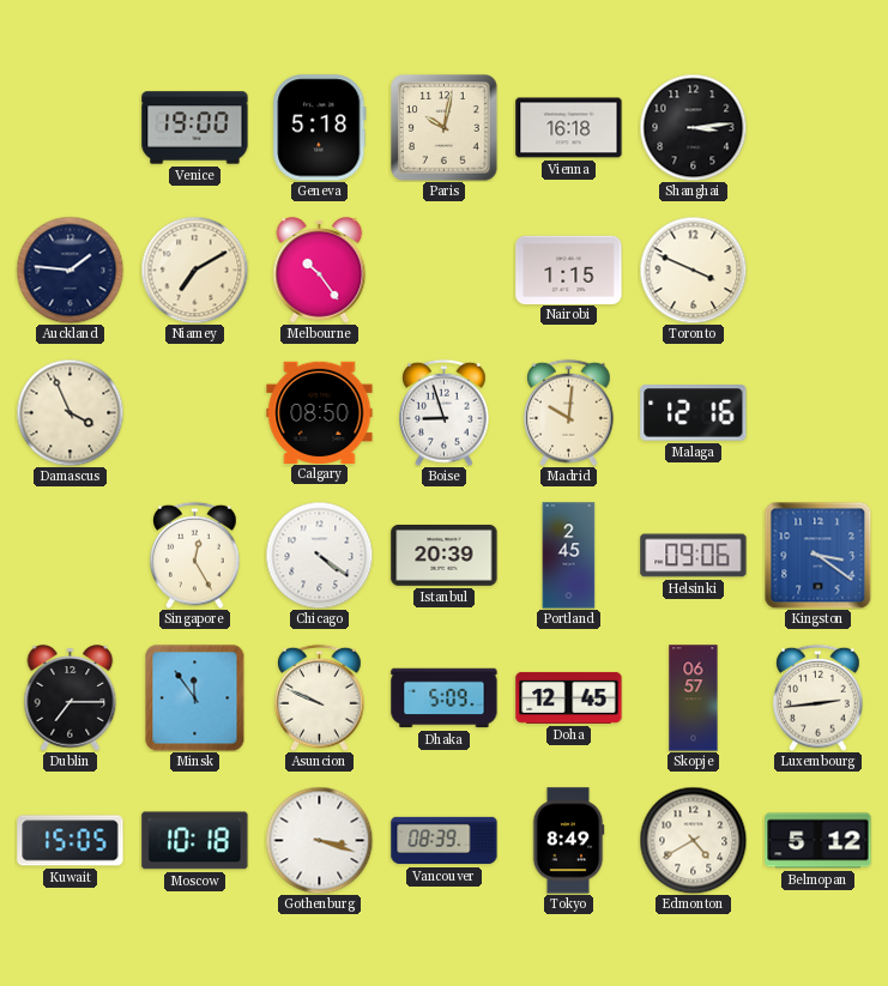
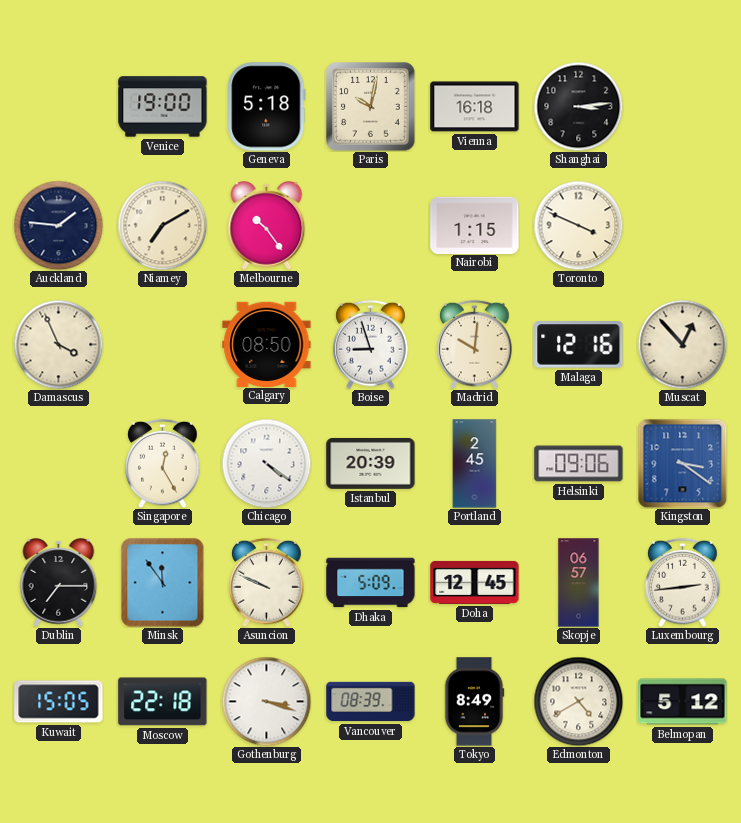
Muscat: none -> 12:53
Moscow: 10:18 -> 22:18
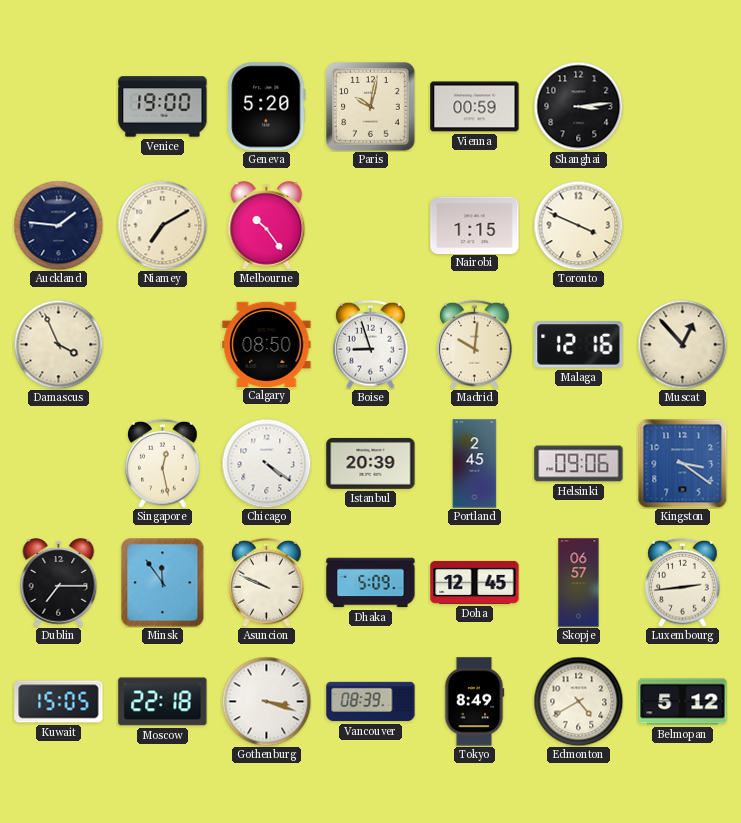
Geneva: 5:18 -> 5:20
Vienna: 16:18 -> 00:59
Singapore: 12:25 -> 12:28
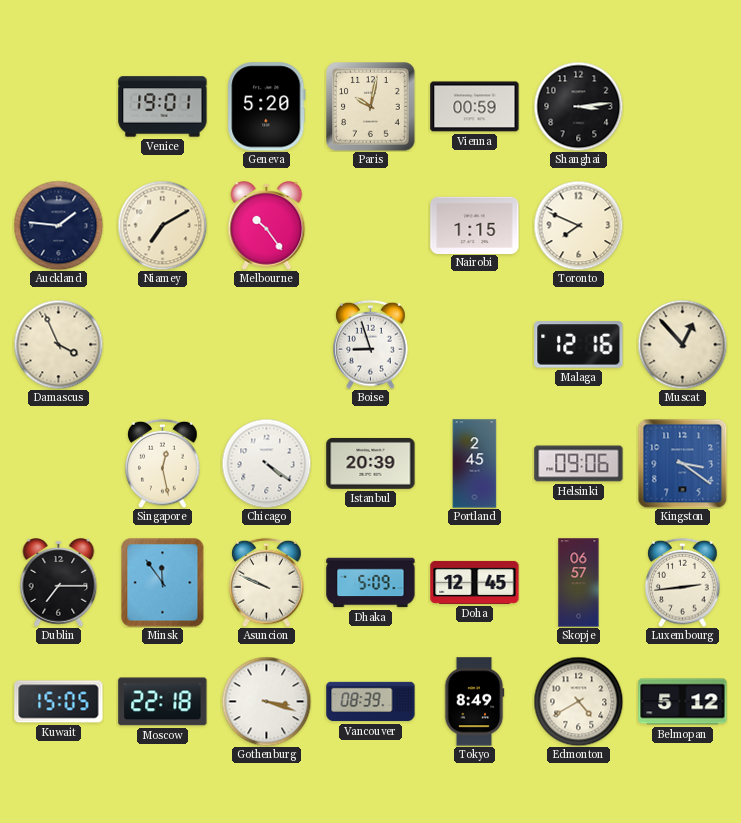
Venice: 19:00 -> 19:01
Toronto: 3:49 -> 7:49
Calgary: 08:50 -> none
Madrid: 10:01 -> none
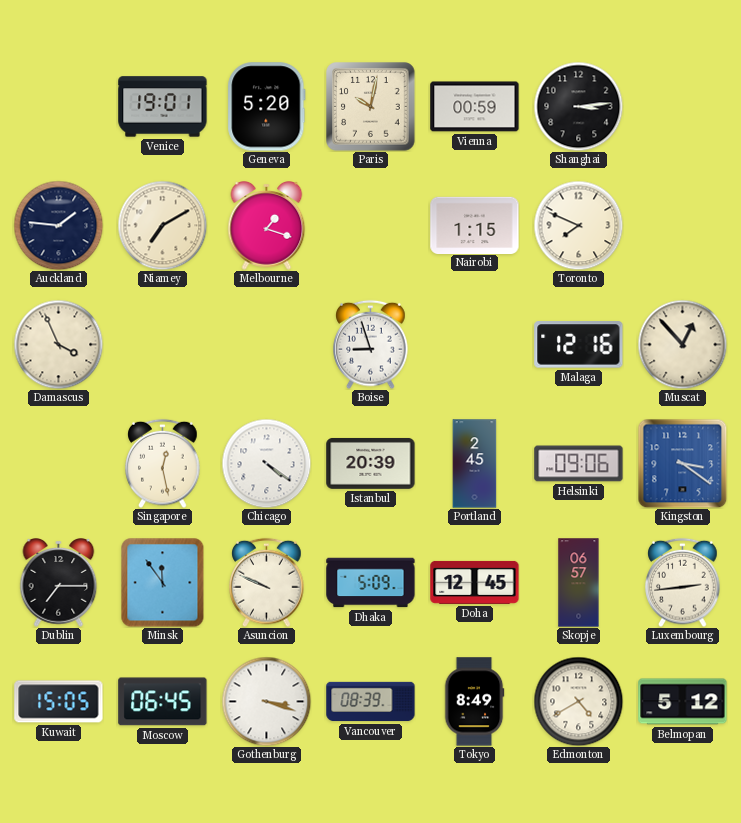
Melbourne: 10:24 -> 1:18
Moscow: 22:18 -> 06:45
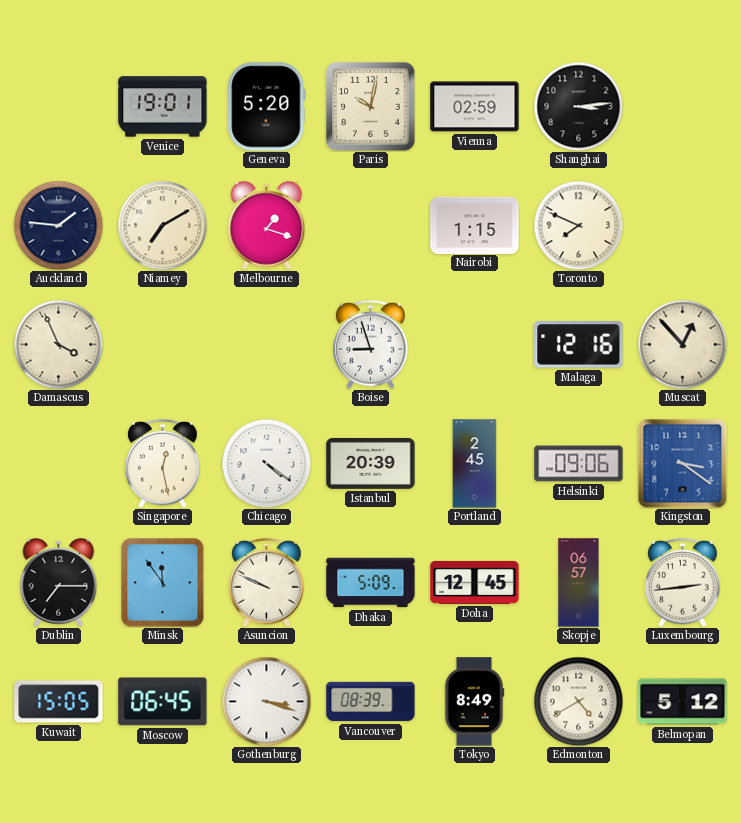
Vienna: 00:59 -> 02:59
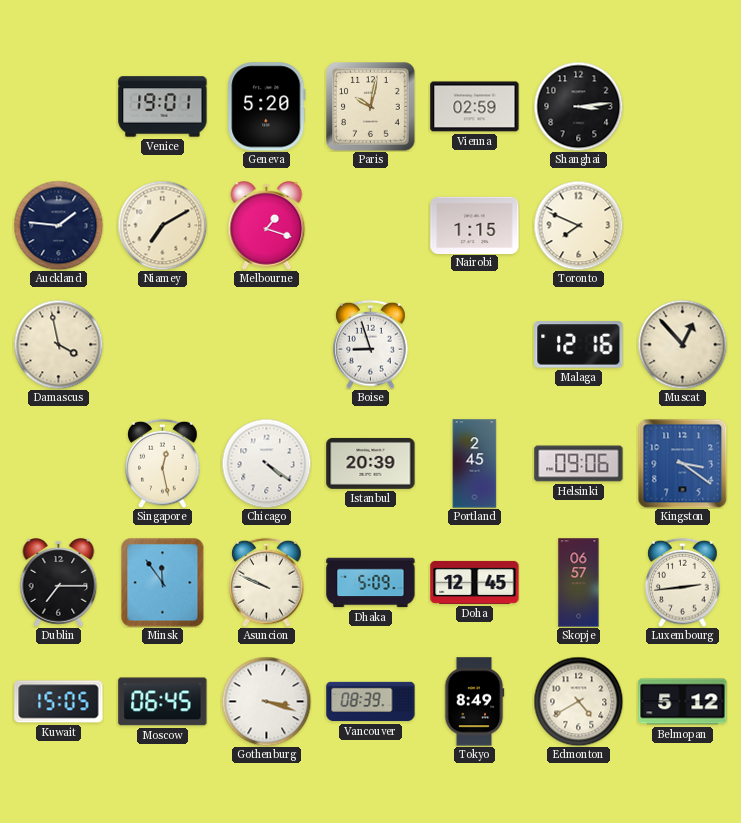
Damascus: 3:56 -> 3:58
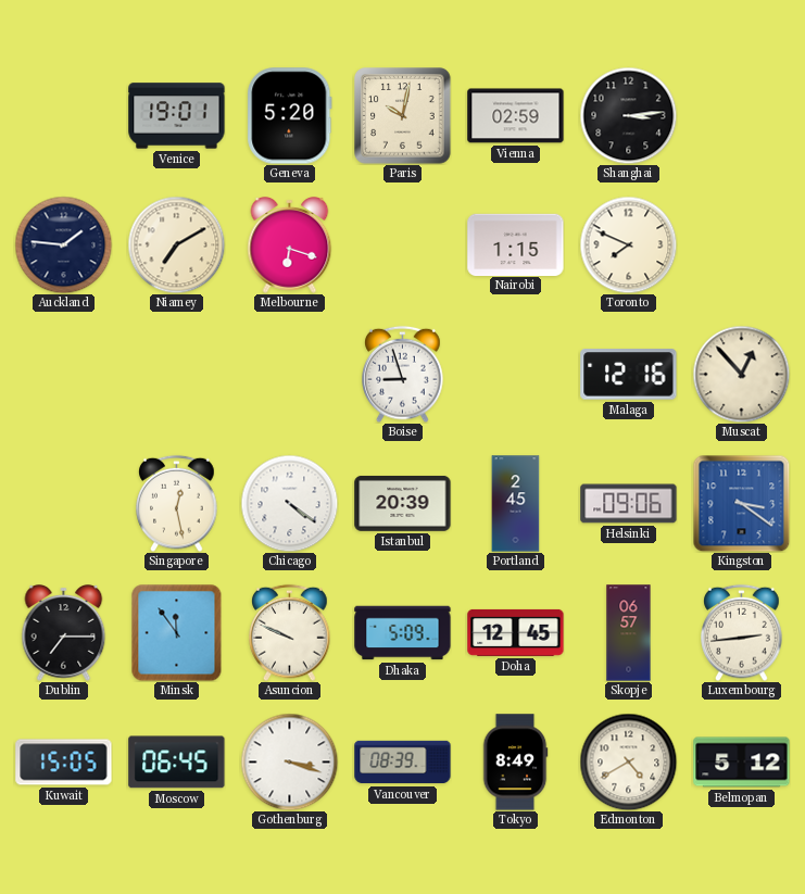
Melbourne: 1:18 -> 6:18
Damascus: 3:58 -> none
